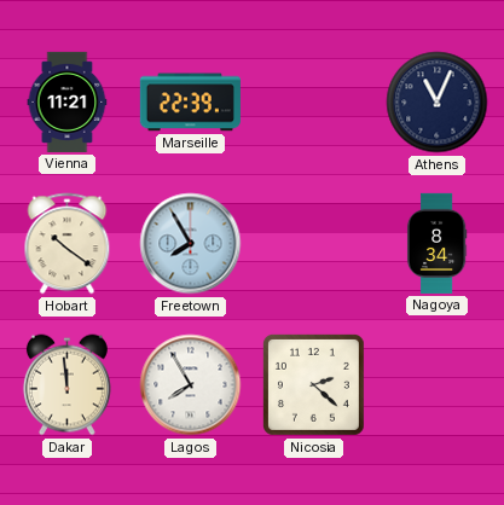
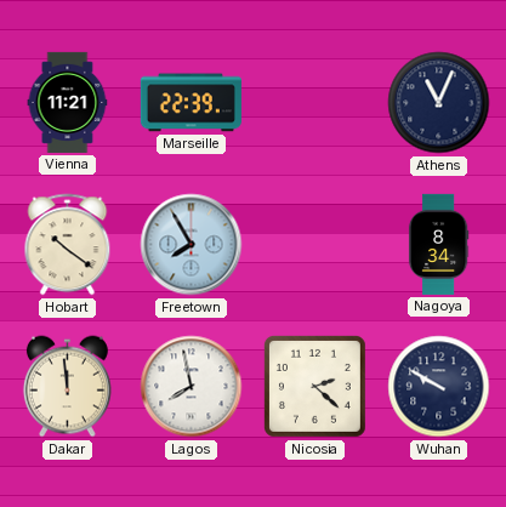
Lagos: 7:55 -> 7:58
Wuhan: none -> 9:50
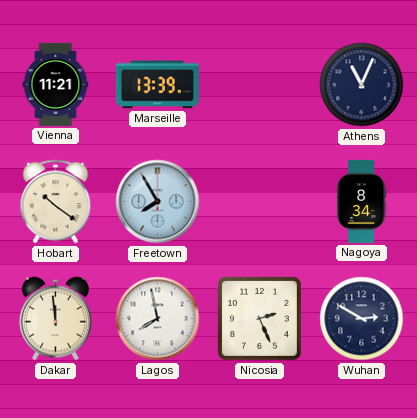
Marseille: 22:39 -> 13:39
Nicosia: 2:22 -> 2:26
Wuhan: 9:50 -> 2:50
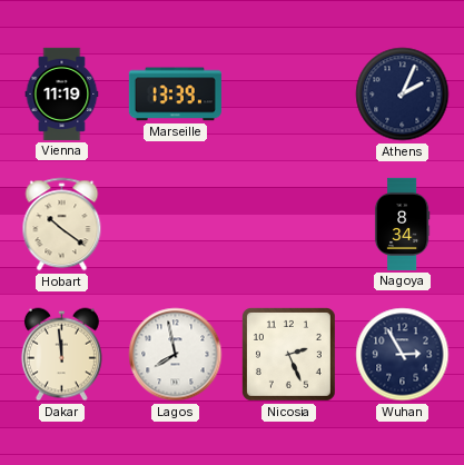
Vienna: 11:21 -> 11:19
Athens: 11:04 -> 2:04
Freetown: 7:55 -> none
Wuhan: 2:50 -> 2:55
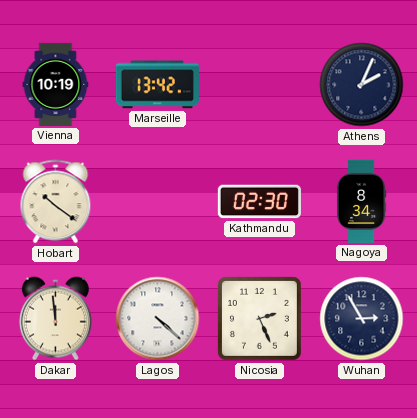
Vienna: 11:19 -> 10:19
Marseille: 13:39 -> 13:42
Kathmandu: none -> 02:30
Lagos: 7:58 -> 4:22
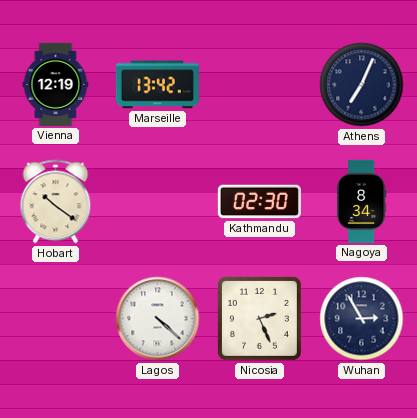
Vienna: 10:19 -> 12:19
Athens: 2:04 -> 7:04
Dakar: 11:59 -> none
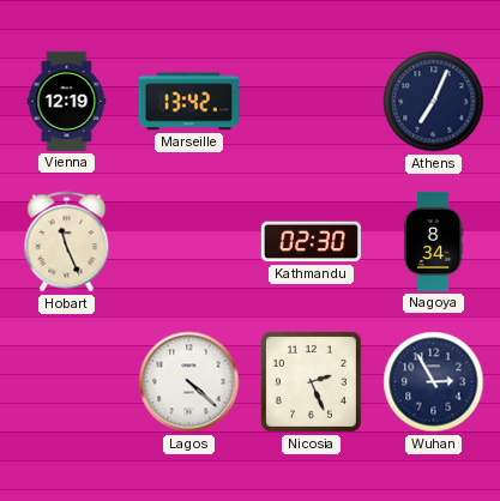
Hobart: 10:21 -> 11:26
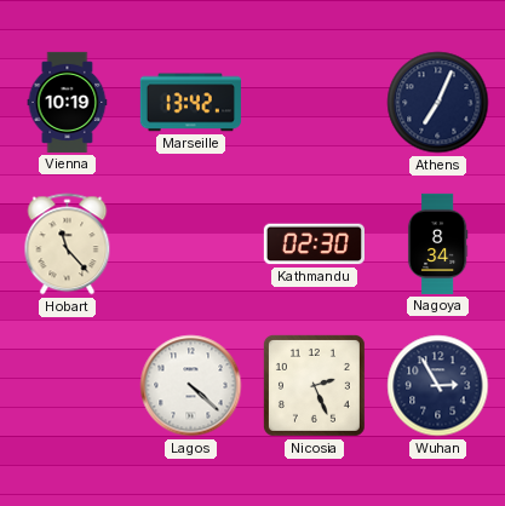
Vienna: 12:19 -> 10:19
Hobart: 11:26 -> 11:23
